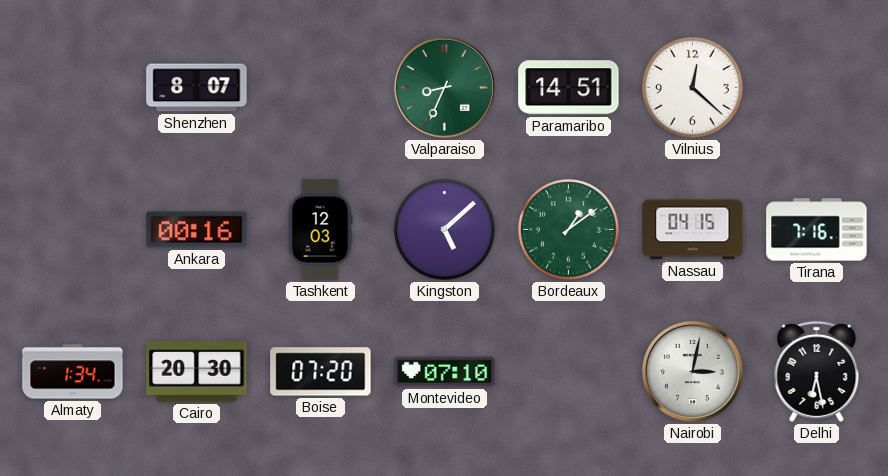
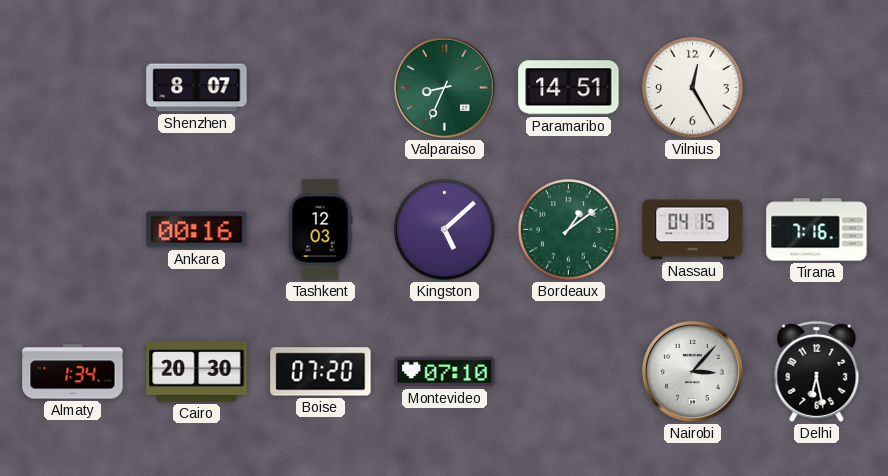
Vilnius: 12:22 -> 12:25
Nairobi: 3:02 -> 3:07
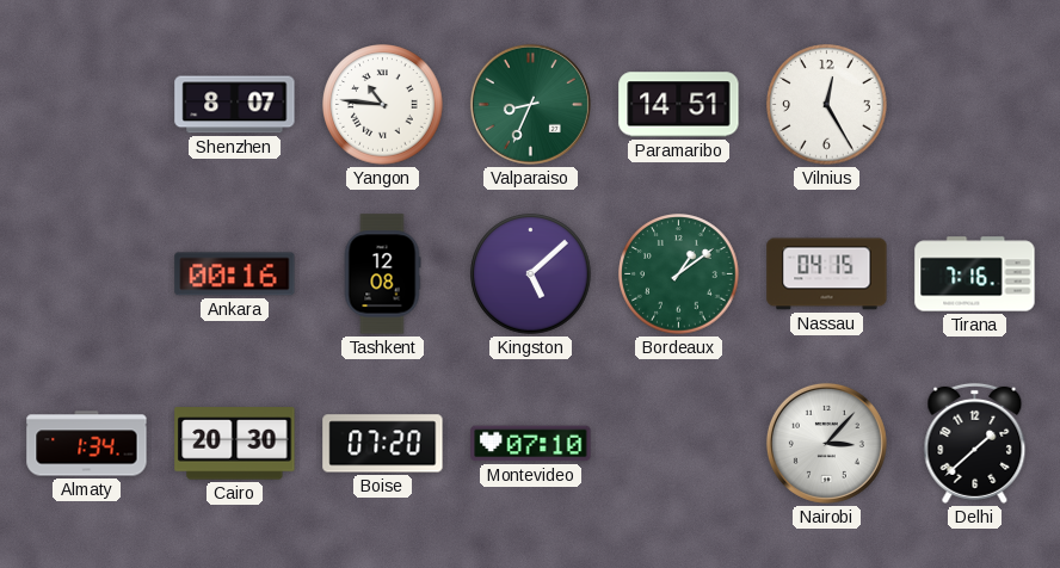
Yangon: none -> 10:46
Tashkent: 12:03 -> 12:08
Delhi: 6:28 -> 1:38
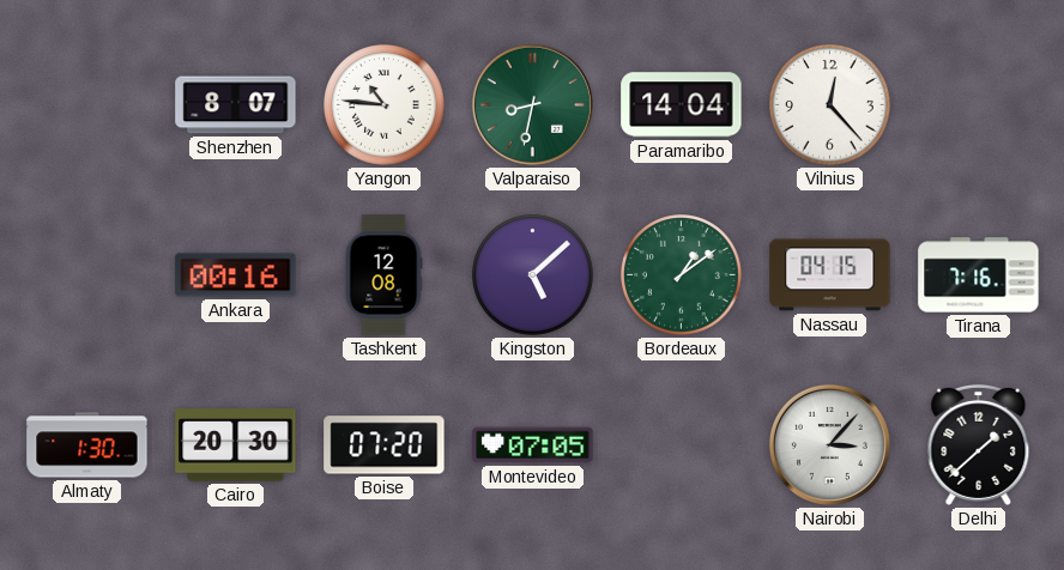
Valparaiso: 8:34 -> 8:32
Paramaribo: 14:51 -> 14:04
Vilnius: 12:25 -> 12:23
Almaty: 1:34 -> 1:30
Montevideo: 07:10 -> 07:05
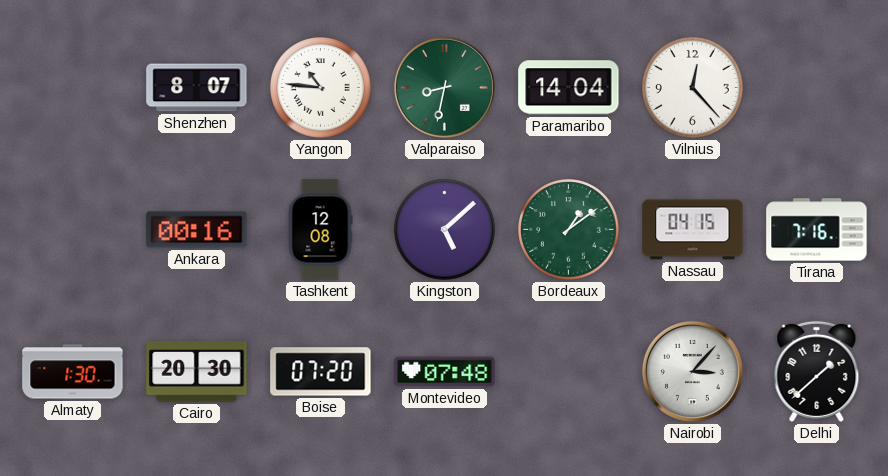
Montevideo: 07:05 -> 07:48
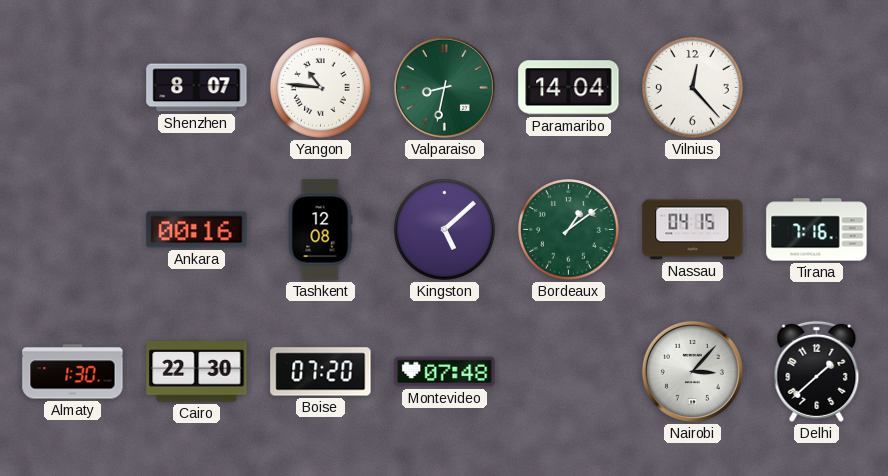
Cairo: 20:30 -> 22:30
